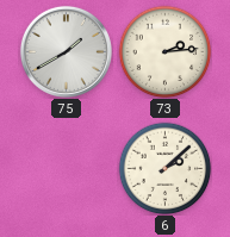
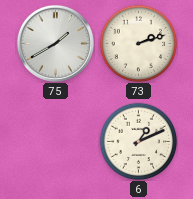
73: 2:14 -> 2:12
6: 2:08 -> 1:11
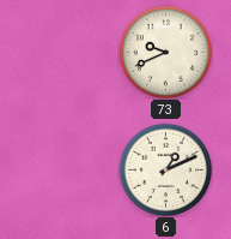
75: 1:40 -> none
73: 2:12 -> 9:41
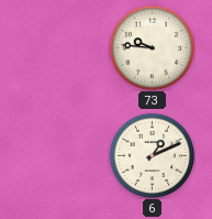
73: 9:41 -> 9:46
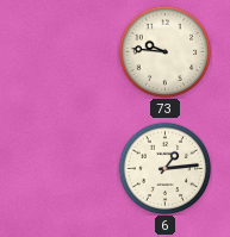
6: 1:11 -> 1:14
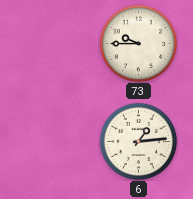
73: 9:46 -> 9:45
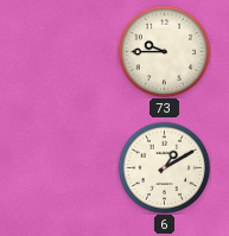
6: 1:14 -> 1:10
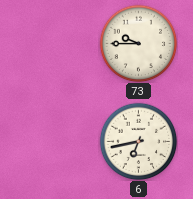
6: 1:10 -> 6:43
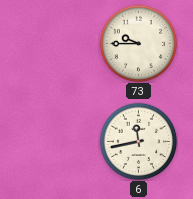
6: 6:43 -> 11:43
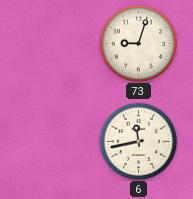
73: 9:45 -> 9:03
